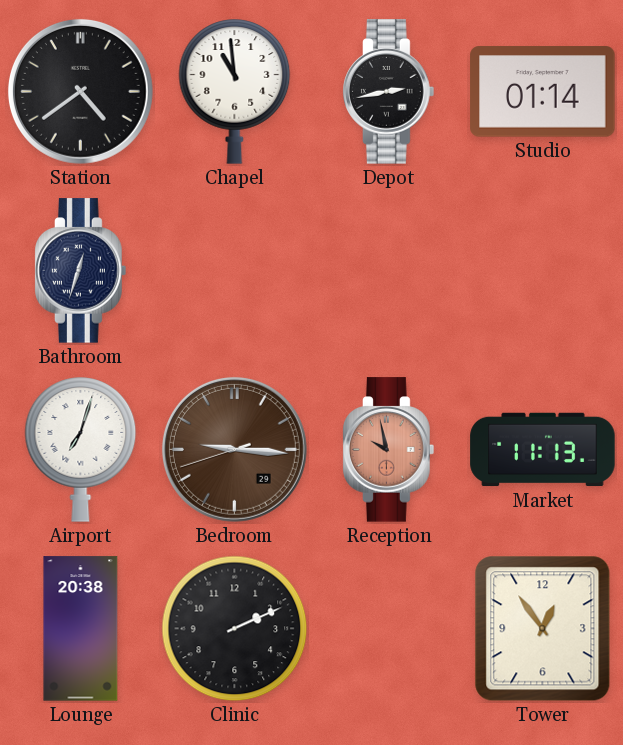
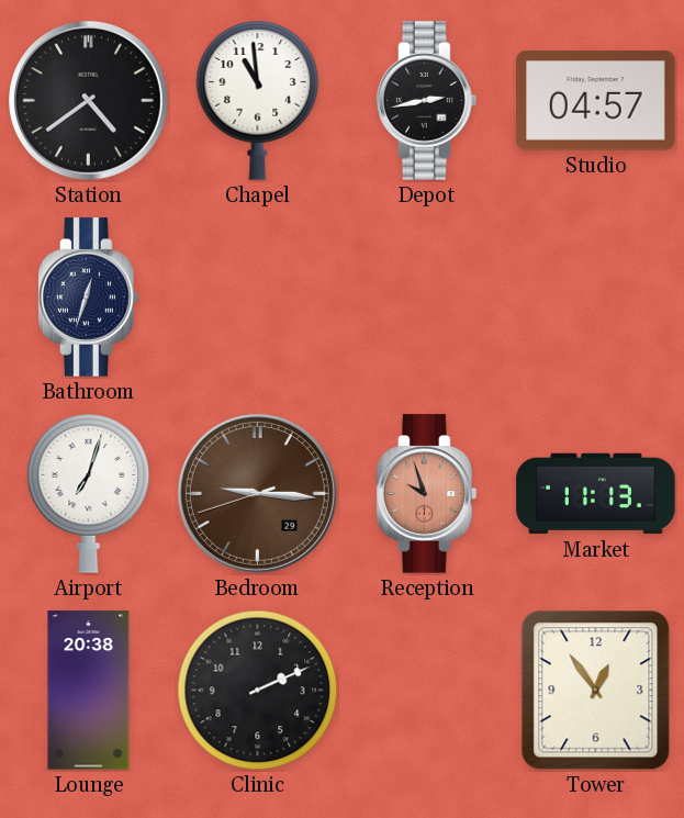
Studio: 01:14 -> 04:57
Reception: 9:58 -> 9:57
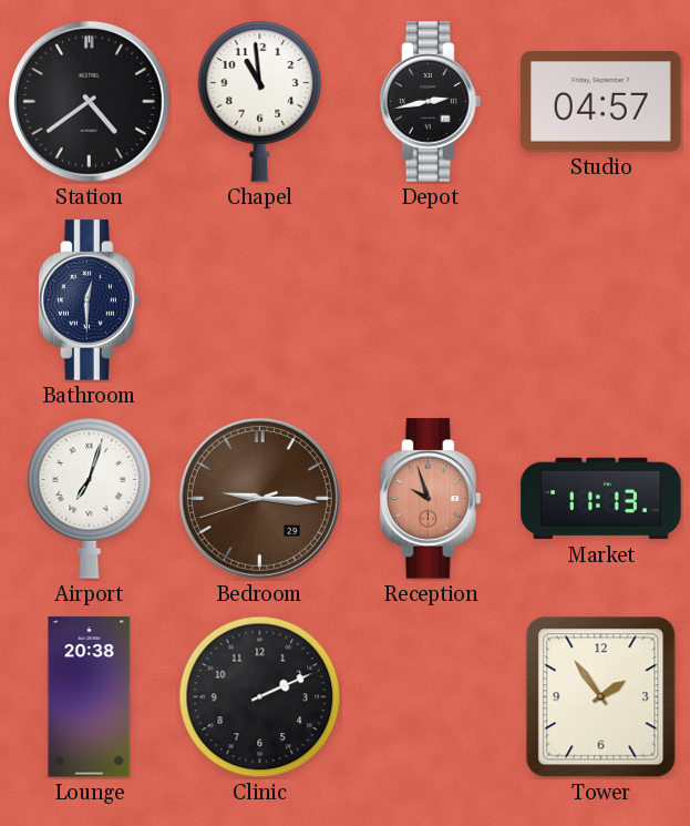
Bathroom: 12:33 -> 12:30
Tower: 12:54 -> 1:54
